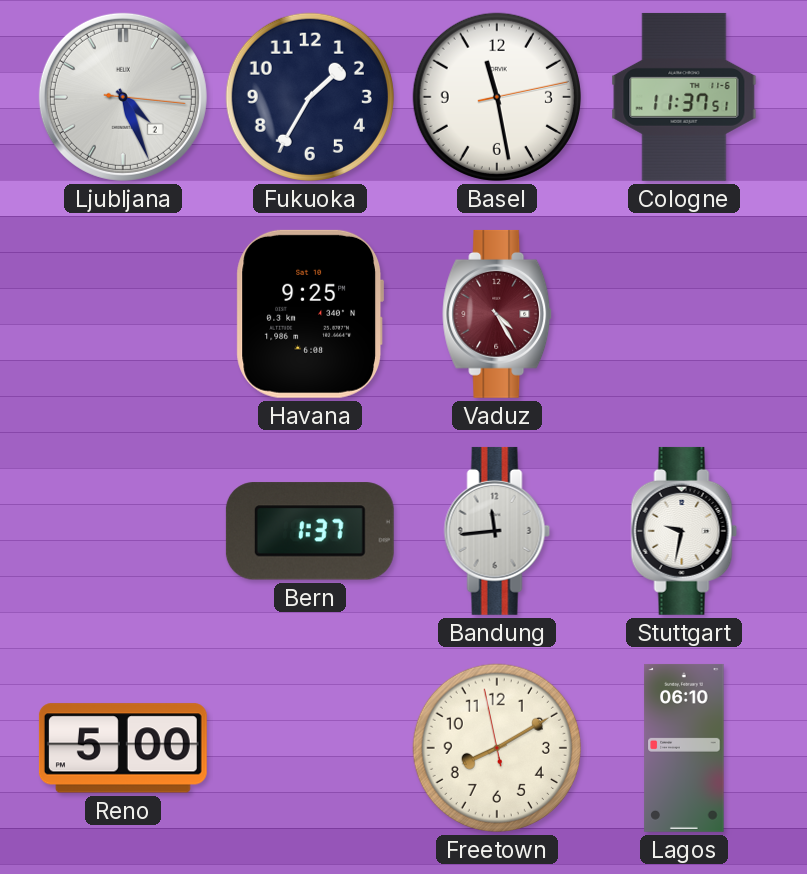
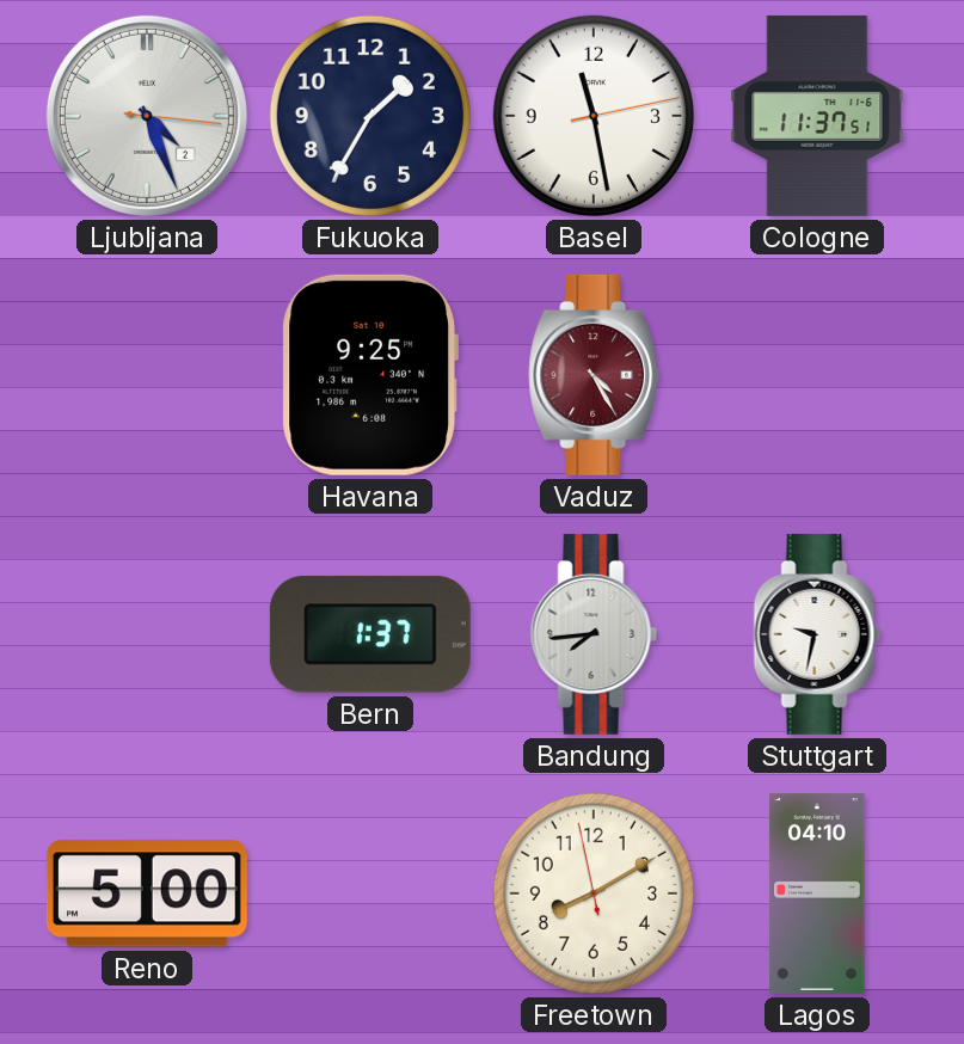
Bandung: 11:44 -> 7:44
Lagos: 06:10 -> 04:10
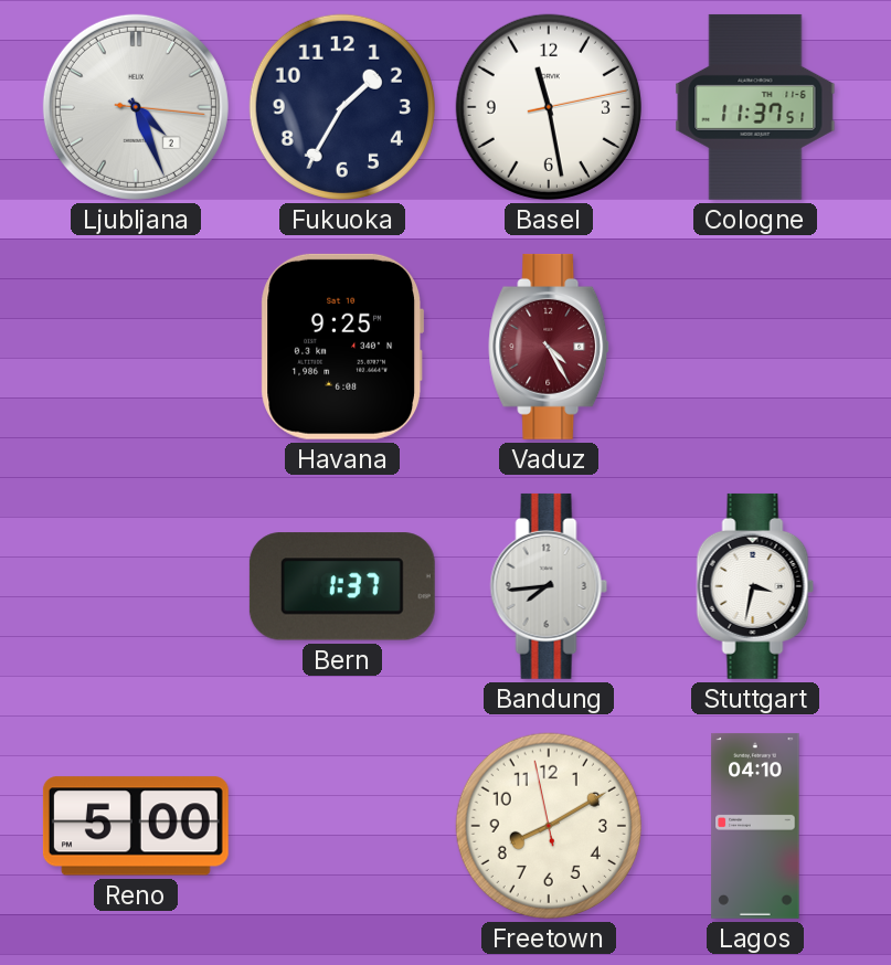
Stuttgart: 9:32 -> 3:32
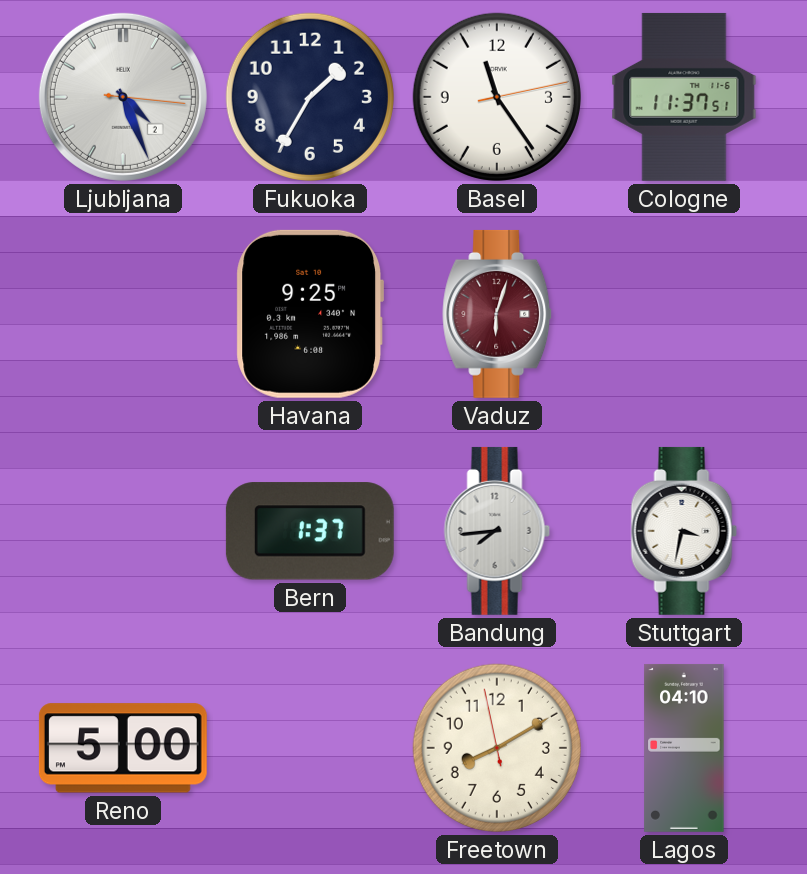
Basel: 11:28 -> 11:24
Vaduz: 4:25 -> 6:03
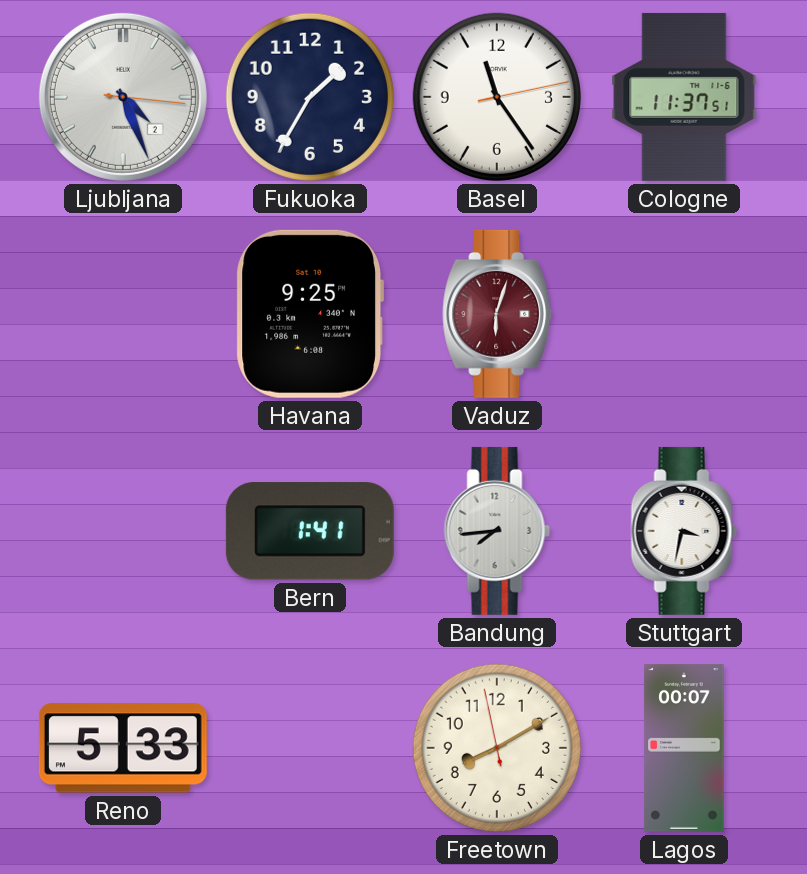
Bern: 1:37 -> 1:41
Reno: 5:00 -> 5:33
Lagos: 04:10 -> 00:07
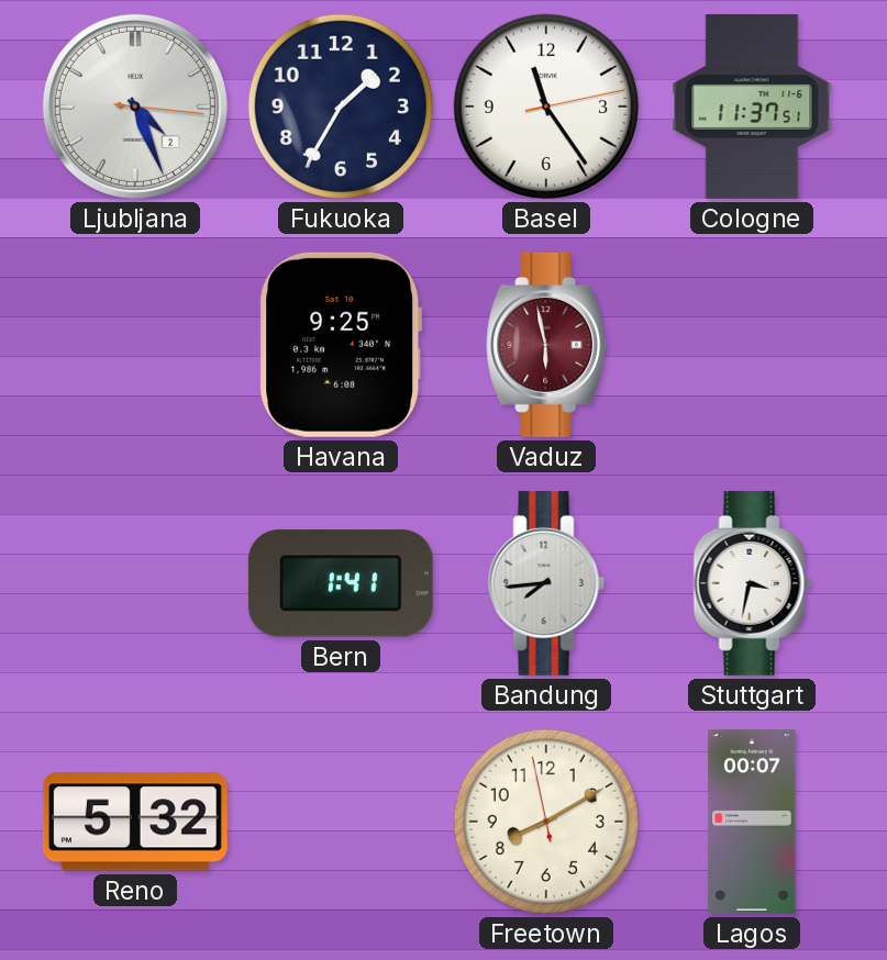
Vaduz: 6:03 -> 5:58
Reno: 5:33 -> 5:32
